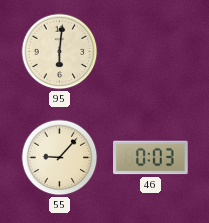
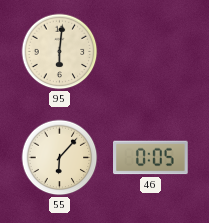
55: 9:07 -> 6:07
46: 0:03 -> 0:05
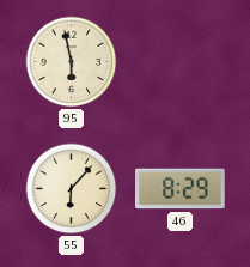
95: 6:01 -> 5:58
46: 0:05 -> 8:29
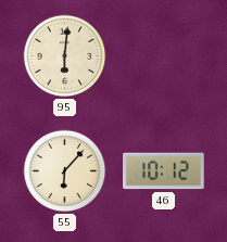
95: 5:58 -> 6:01
46: 8:29 -> 10:12
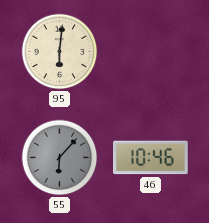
55 dial: cream -> grey
46: 10:12 -> 10:46
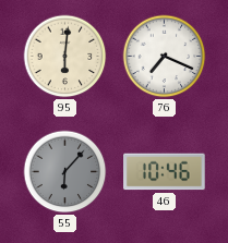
76: none -> 7:19
